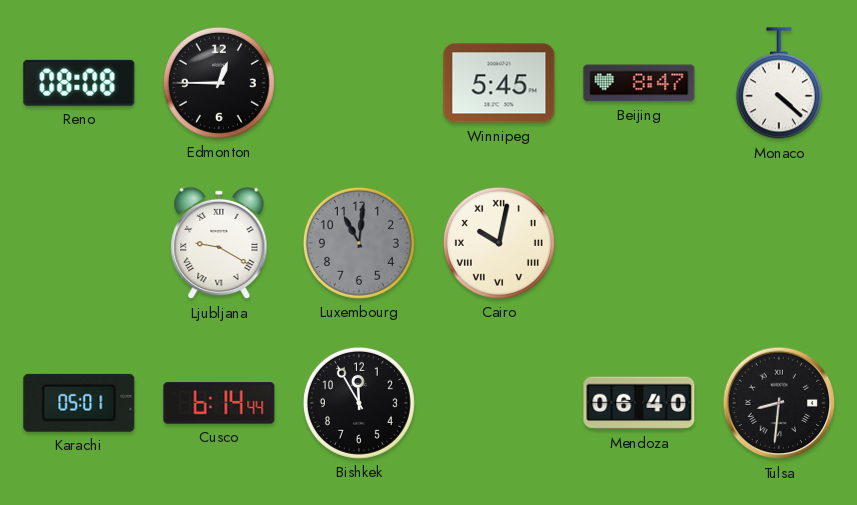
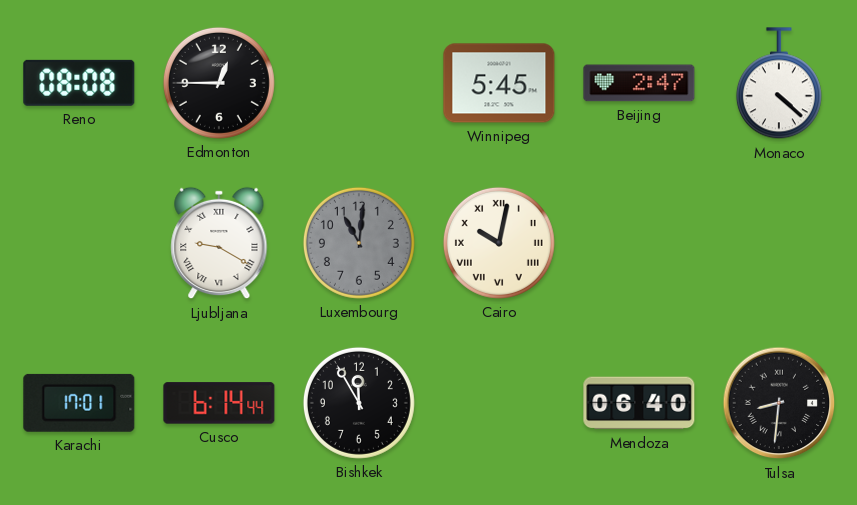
Beijing: 8:47 -> 2:47
Karachi: 05:01 -> 17:01
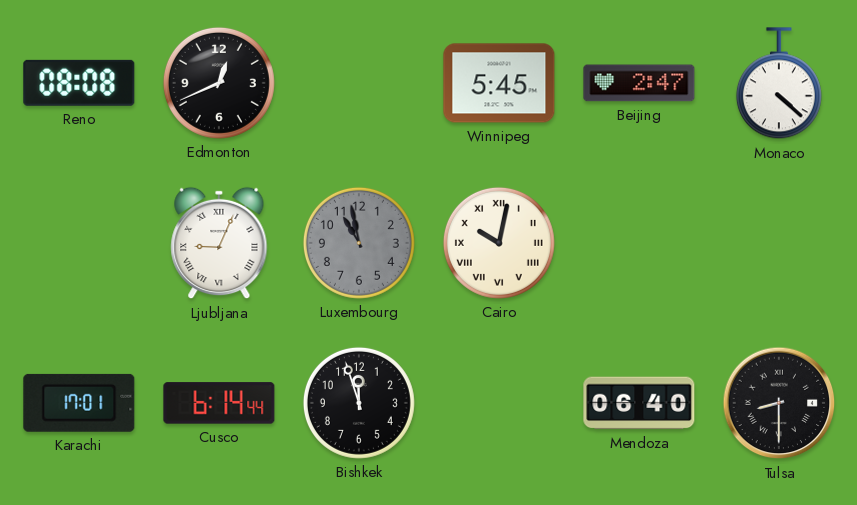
Edmonton: 12:45 -> 12:41
Ljubljana: 9:20 -> 9:04
Luxembourg: 11:01 -> 10:58
Bishkek: 11:55 -> 11:57
Tulsa: 8:31 -> 8:30
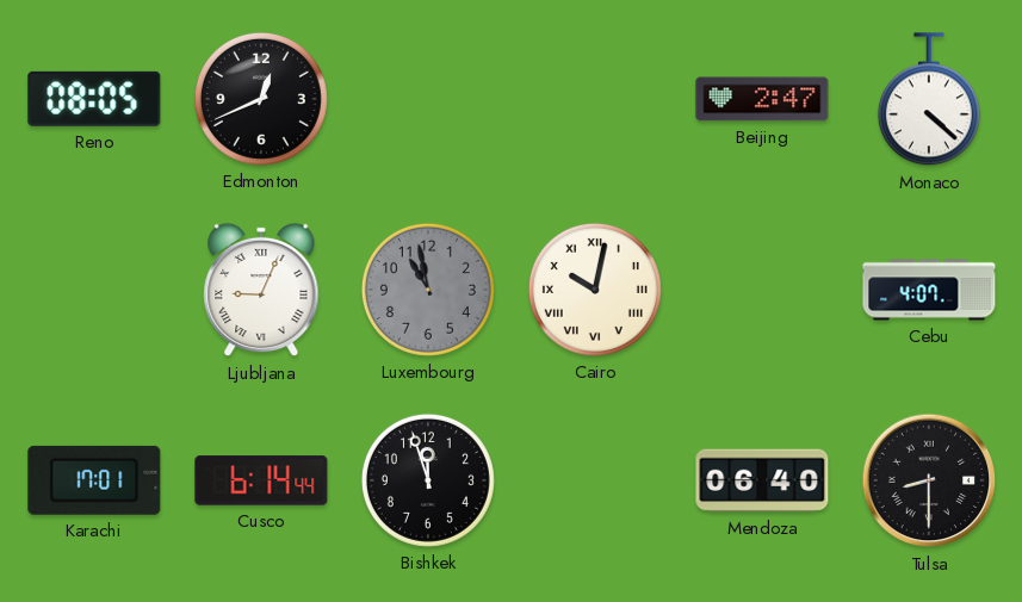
Reno: 08:08 -> 08:05
Winnipeg: 5:45 -> none
Cebu: none -> 4:07
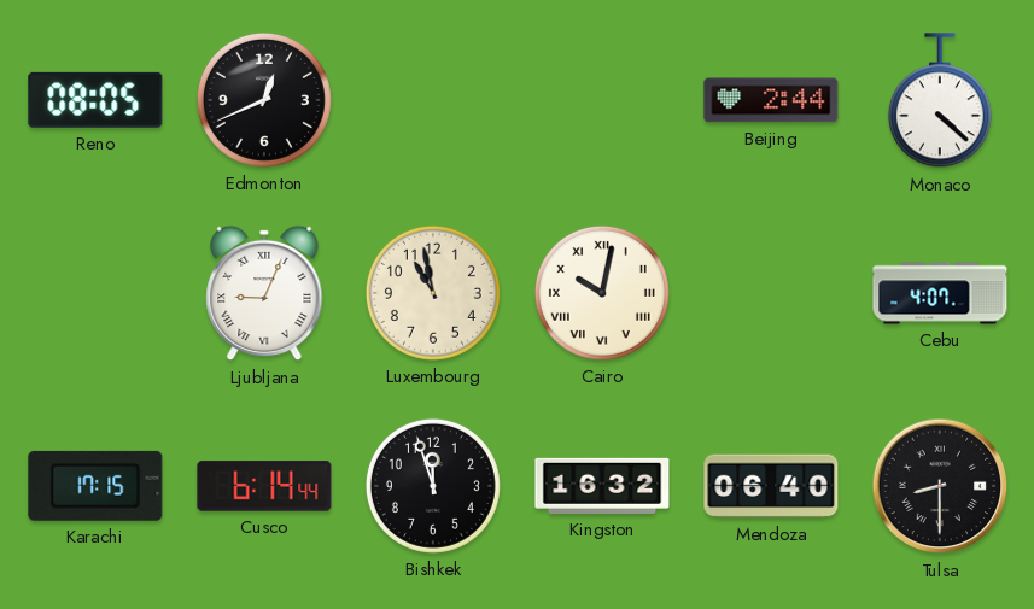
Beijing: 2:47 -> 2:44
Luxembourg dial: grey -> cream
Karachi: 17:01 -> 17:15
Kingston: none -> 16:32
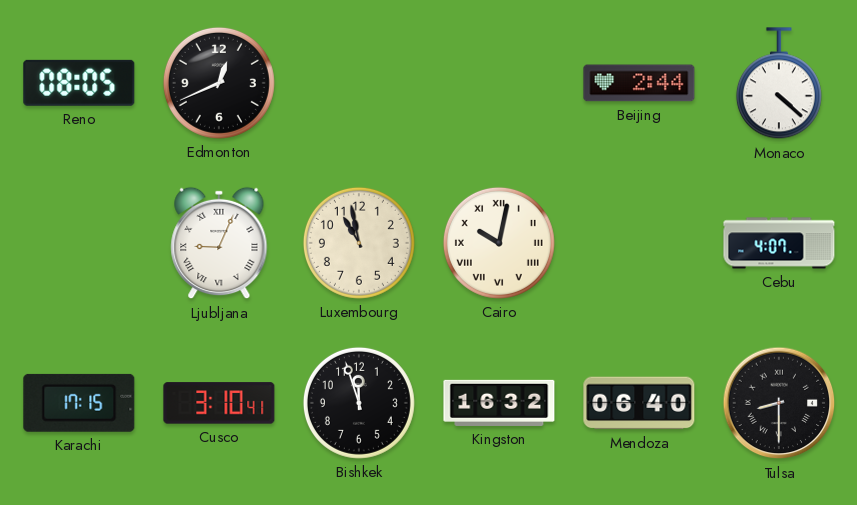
Cusco: 6:14 -> 3:10
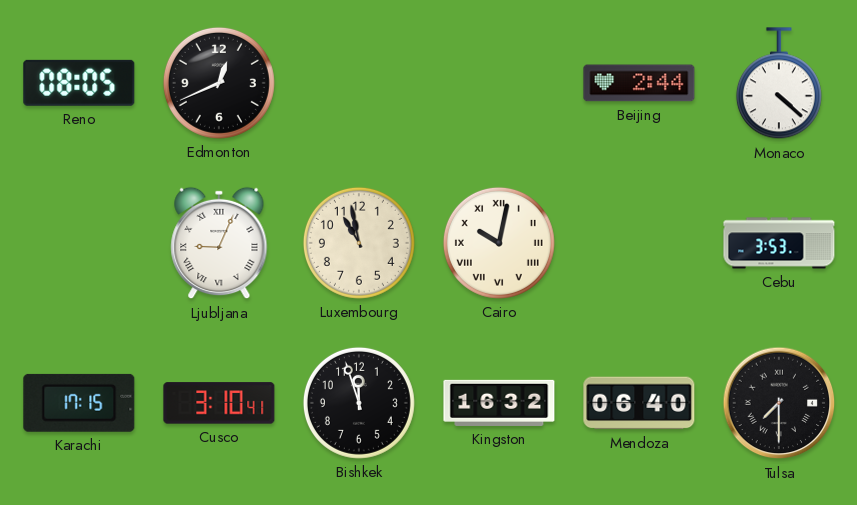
Cebu: 4:07 -> 3:53
Tulsa: 8:30 -> 7:30
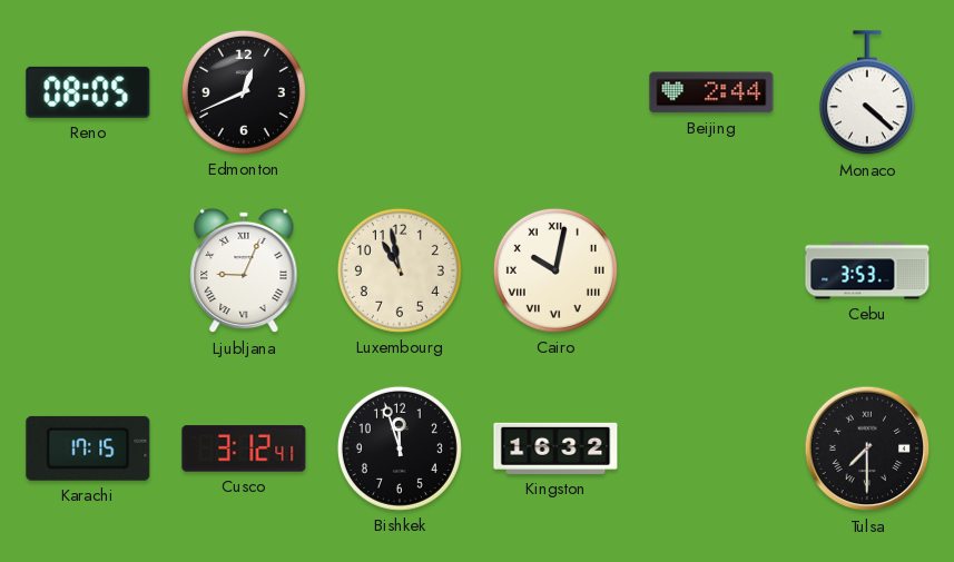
Cusco: 3:10 -> 3:12
Mendoza: 06:40 -> none
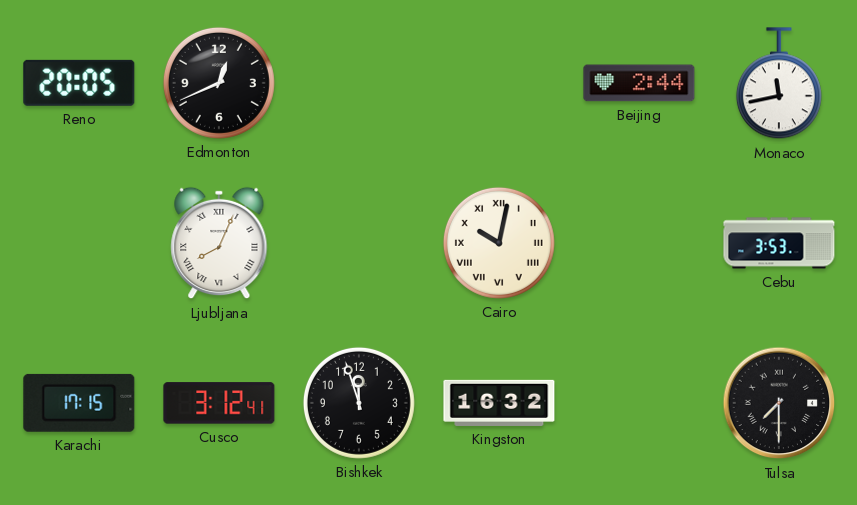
Reno: 08:05 -> 20:05
Monaco: 4:22 -> 11:43
Ljubljana: 9:04 -> 8:04
Luxembourg: 10:58 -> none
